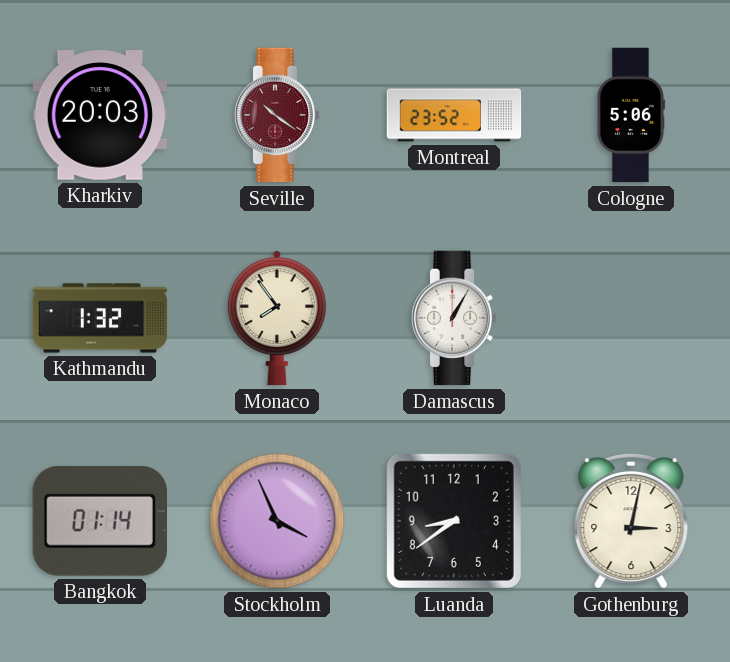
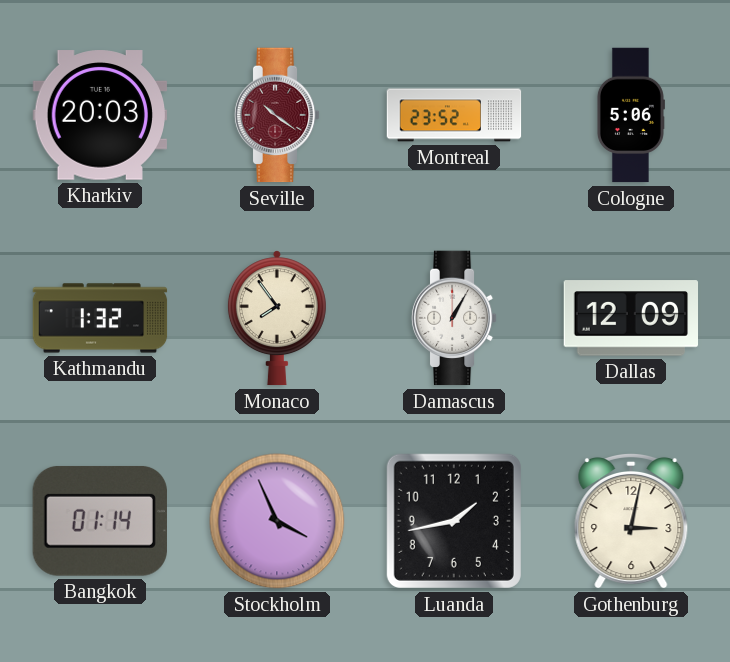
Dallas: none -> 12:09
Luanda: 8:39 -> 1:43
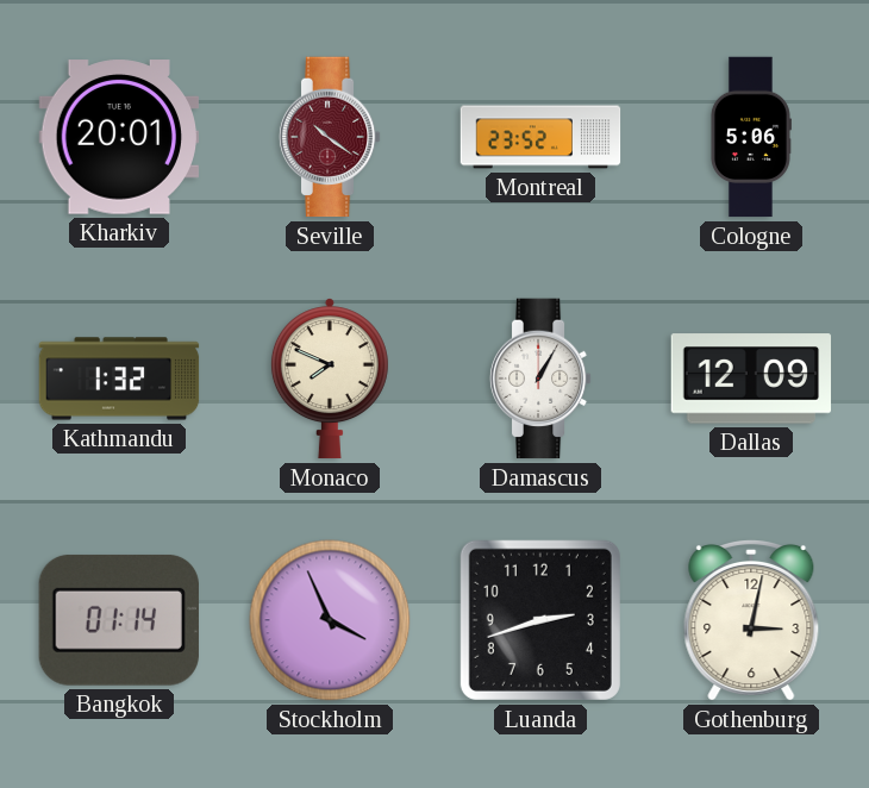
Kharkiv: 20:03 -> 20:01
Monaco: 7:54 -> 7:49
Luanda: 1:43 -> 2:42
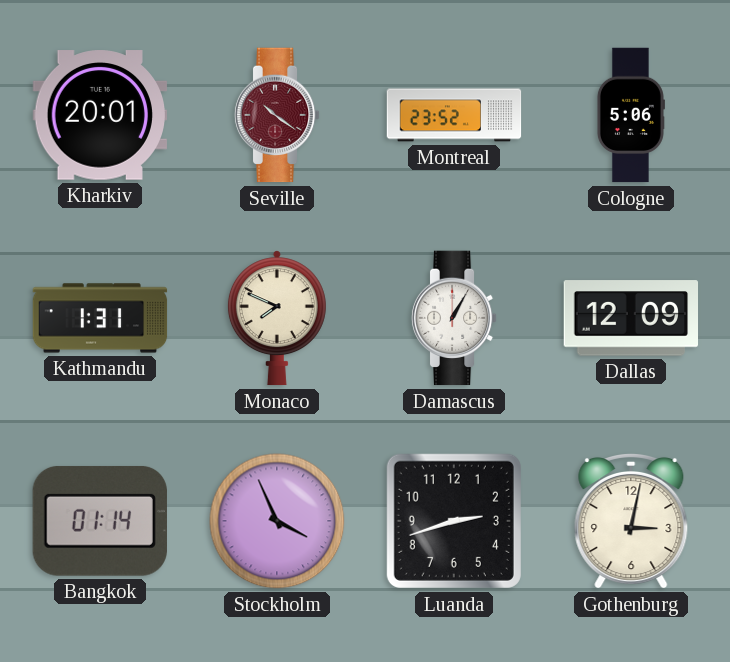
Kathmandu: 1:32 -> 1:31
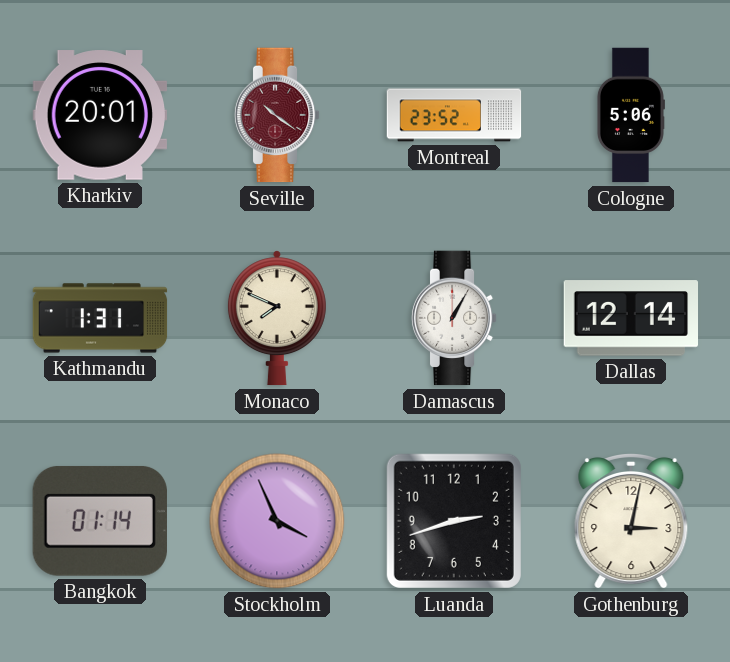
Dallas: 12:09 -> 12:14
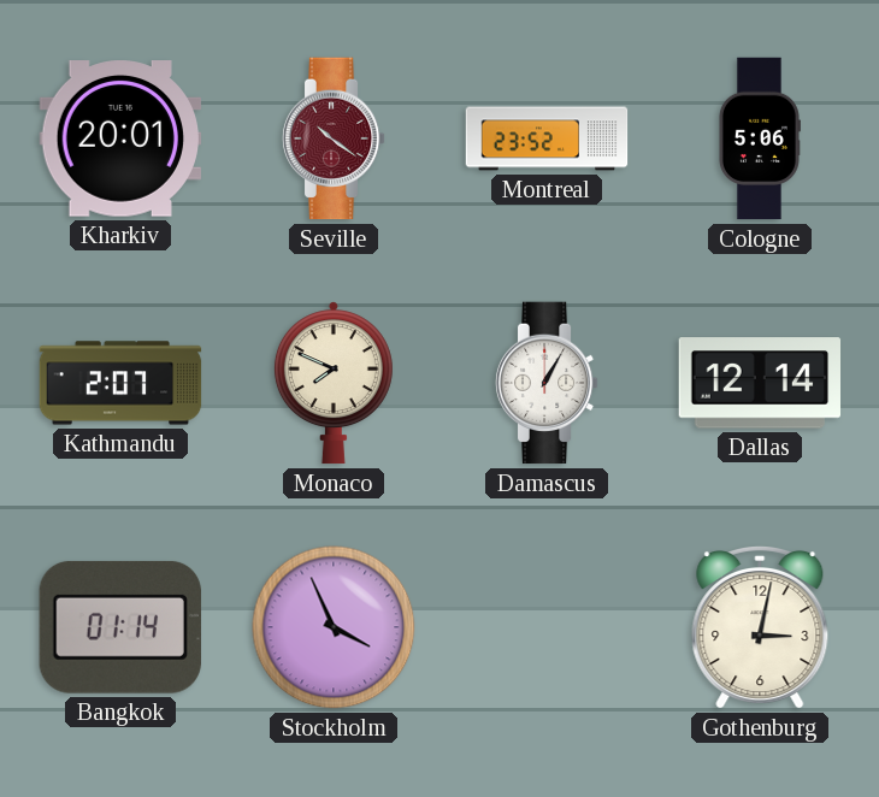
Kathmandu: 1:31 -> 2:07
Luanda: 2:42 -> none
